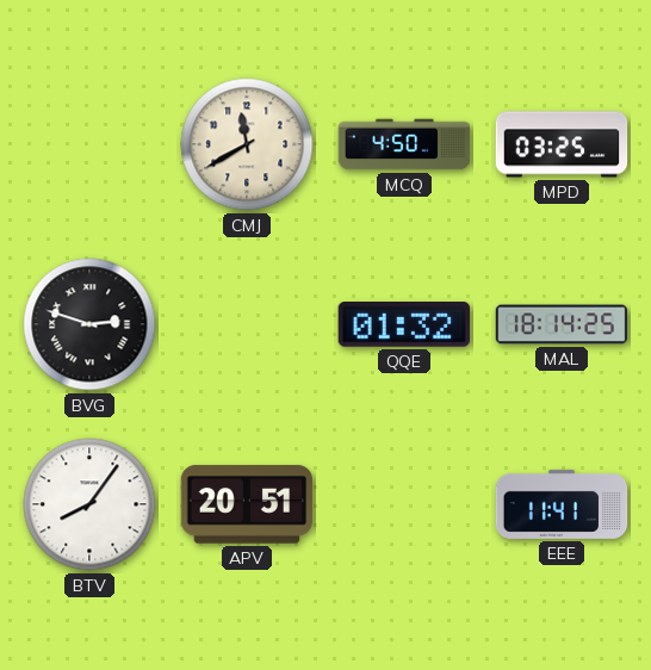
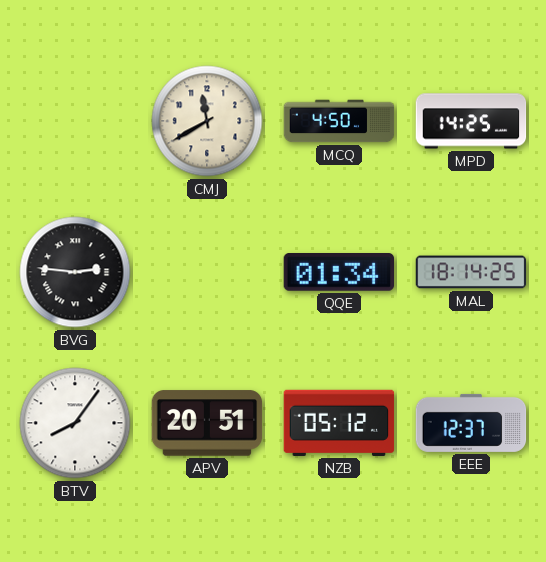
MPD: 03:25 -> 14:25
BVG: 2:48 -> 2:46
QQE: 01:32 -> 01:34
NZB: none -> 05:12
EEE: 11:41 -> 12:37
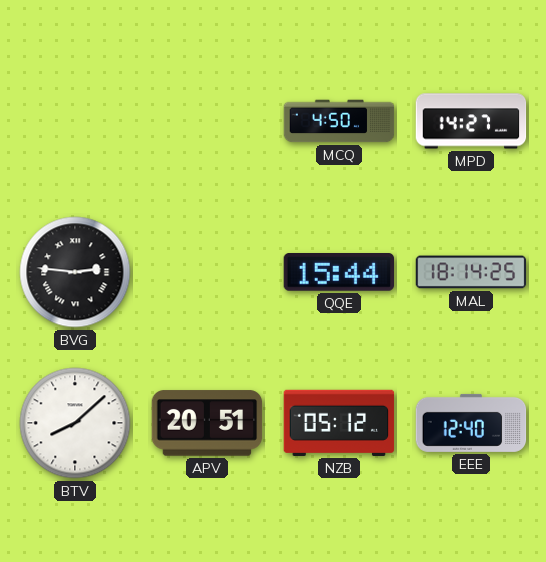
CMJ: 11:40 -> none
MPD: 14:25 -> 14:27
QQE: 01:34 -> 15:44
BTV: 8:06 -> 8:08
EEE: 12:37 -> 12:40
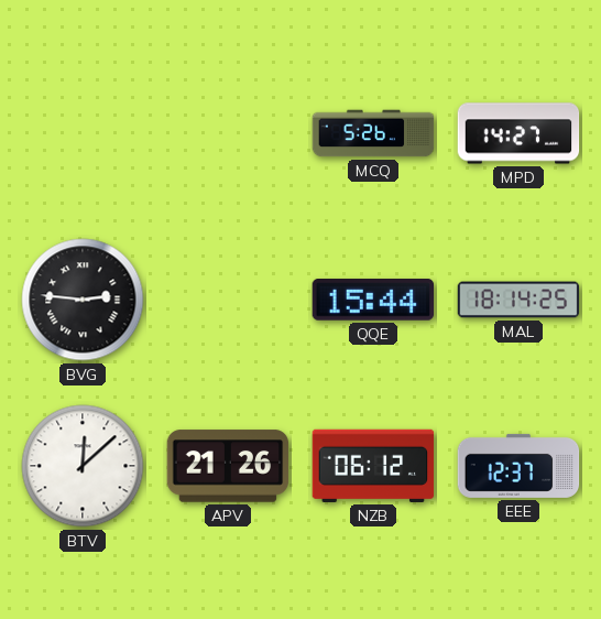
MCQ: 4:50 -> 5:26
BTV: 8:08 -> 12:08
APV: 20:51 -> 21:26
NZB: 05:12 -> 06:12
EEE: 12:40 -> 12:37
